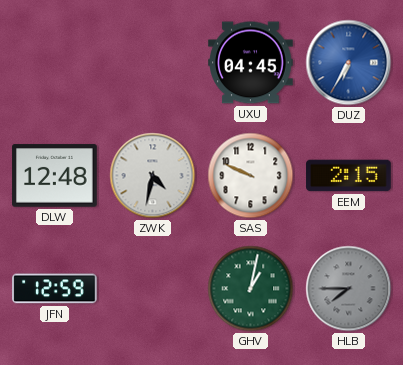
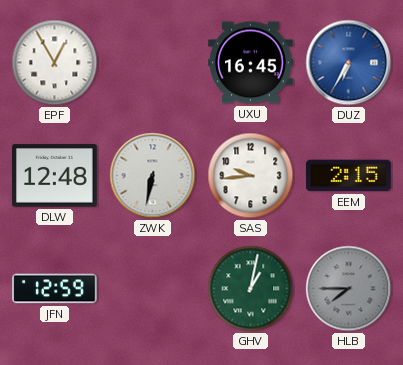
EPF: none -> 12:55
UXU: 04:45 -> 16:45
ZWK: 4:32 -> 6:32
SAS: 9:49 -> 9:44
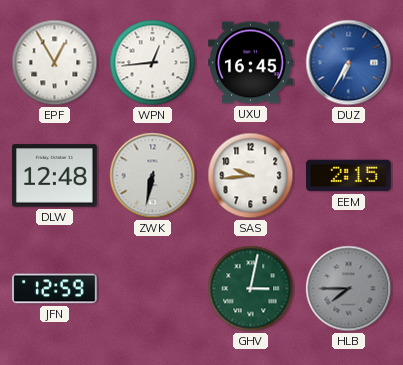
WPN: none -> 12:44
GHV: 1:02 -> 3:02
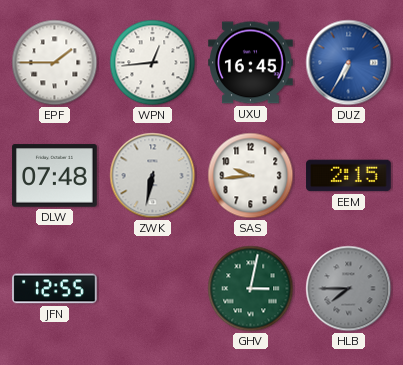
EPF: 12:55 -> 1:45
DLW: 12:48 -> 07:48
JFN: 12:59 -> 12:55
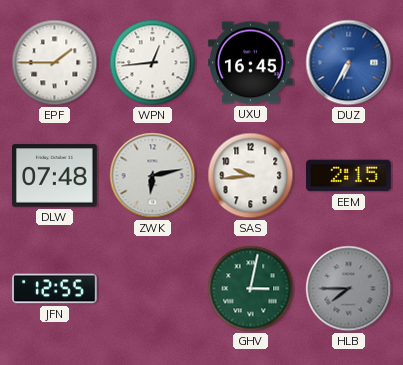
ZWK: 6:32 -> 6:13
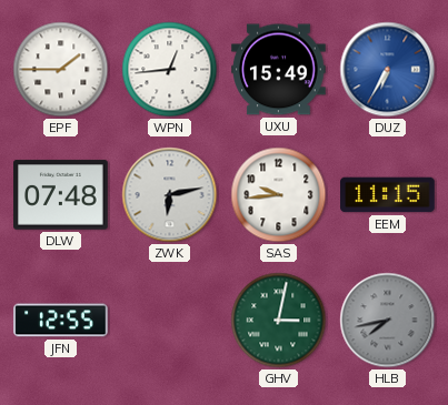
UXU: 16:45 -> 15:49
EEM: 2:15 -> 11:15
HLB: 7:45 -> 7:43
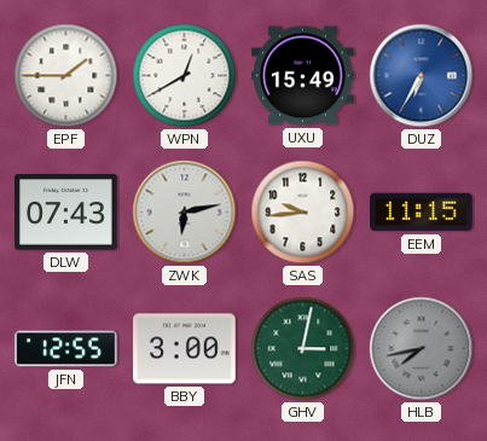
WPN: 12:44 -> 12:40
DLW: 07:48 -> 07:43
BBY: none -> 3:00
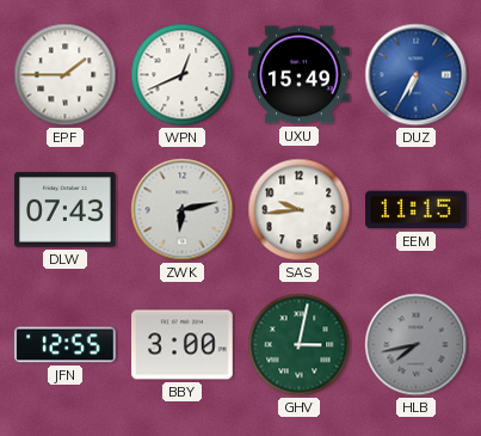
WPN: 12:40 -> 12:41
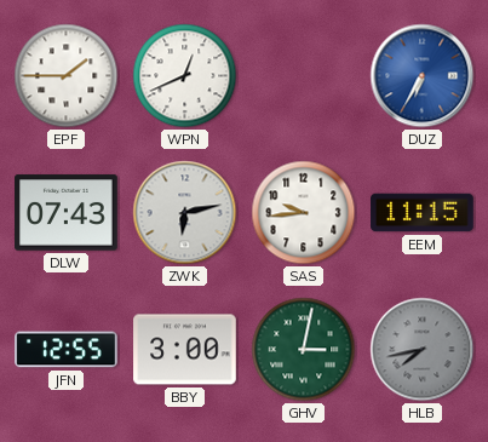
UXU: 15:49 -> none
